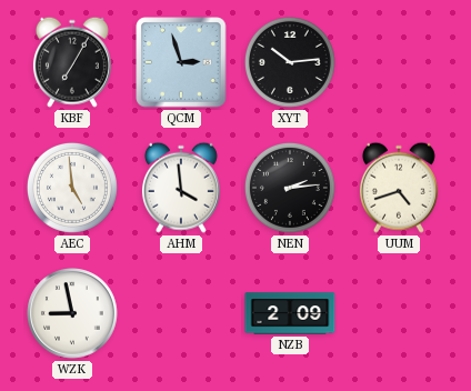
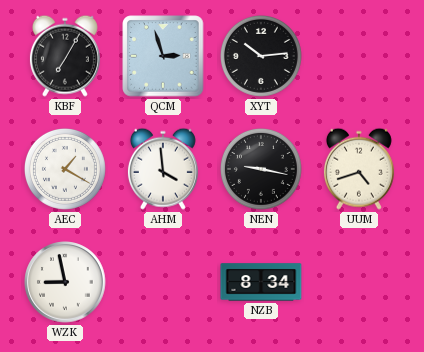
AEC: 4:59 -> 1:20
NEN: 2:14 -> 9:17
NZB: 2:09 -> 8:34
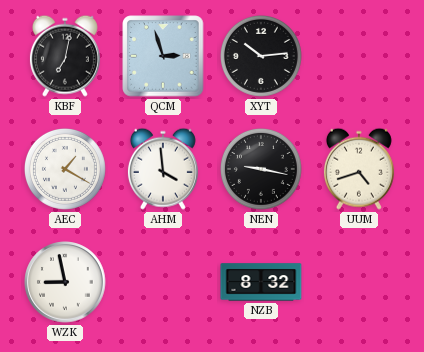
KBF: 7:05 -> 7:02
NZB: 8:34 -> 8:32
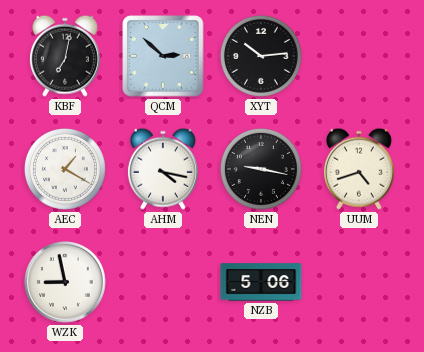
QCM: 2:57 -> 2:52
AHM: 3:59 -> 4:17
NZB: 8:32 -> 5:06
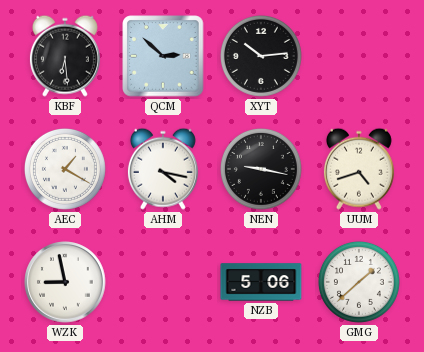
KBF: 7:02 -> 6:29
GMG: none -> 1:38
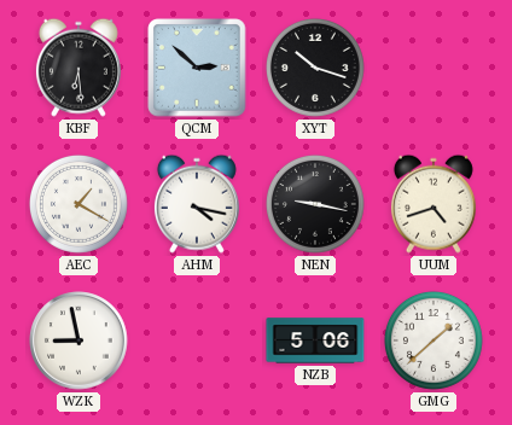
XYT: 10:14 -> 10:18
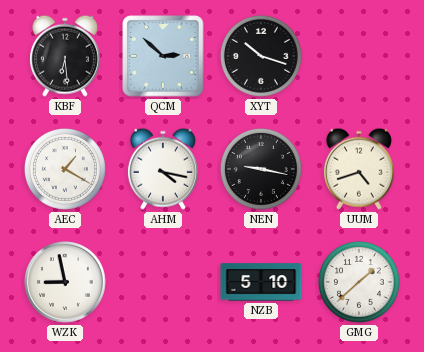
NZB: 5:06 -> 5:10
